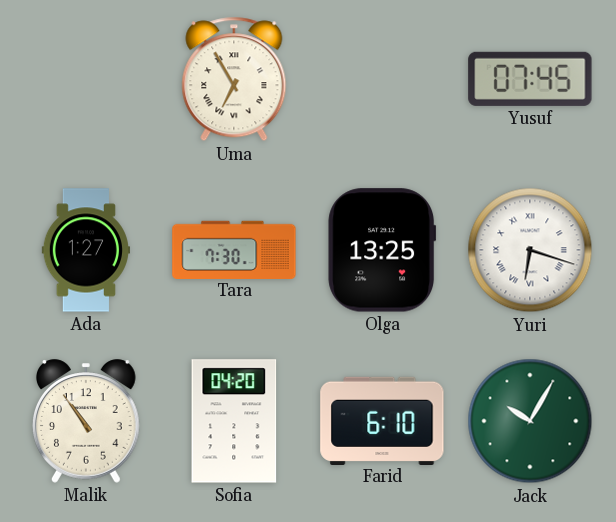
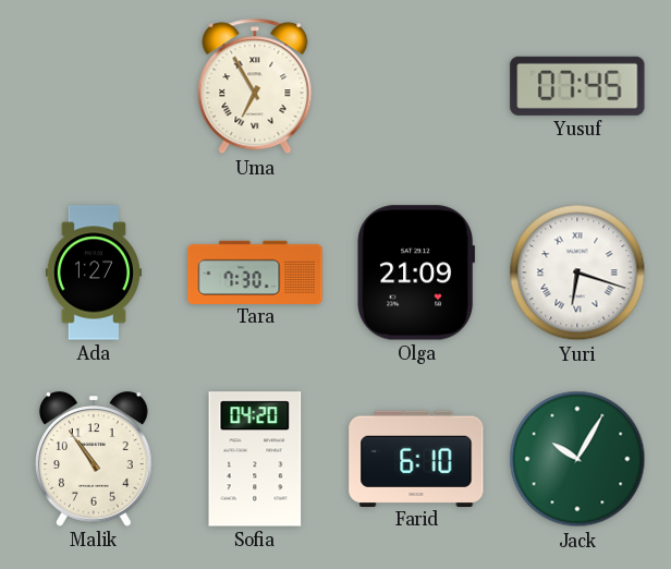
Olga: 13:25 -> 21:09
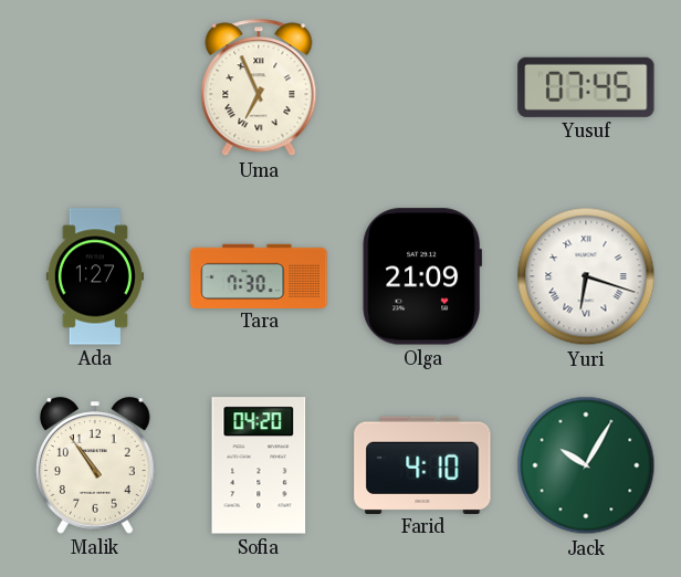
Uma: 6:55 -> 6:56
Farid: 6:10 -> 4:10
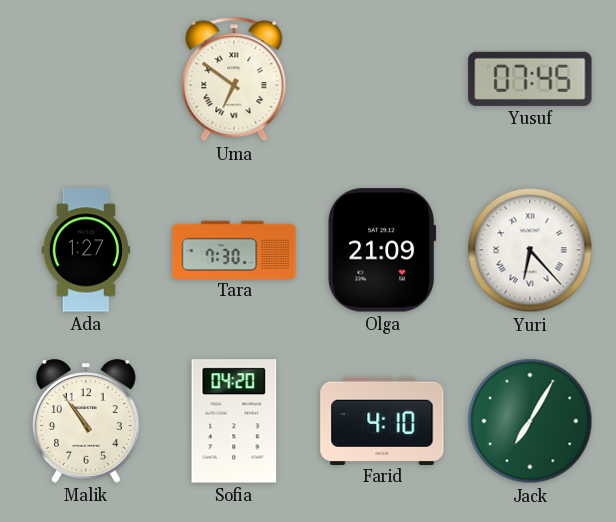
Uma: 6:56 -> 6:51
Yuri: 6:18 -> 6:23
Jack: 10:05 -> 7:05
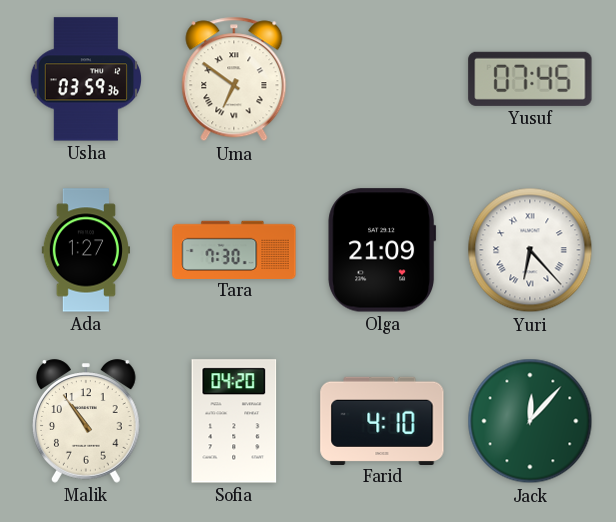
Usha: none -> 03:59
Jack: 7:05 -> 12:07
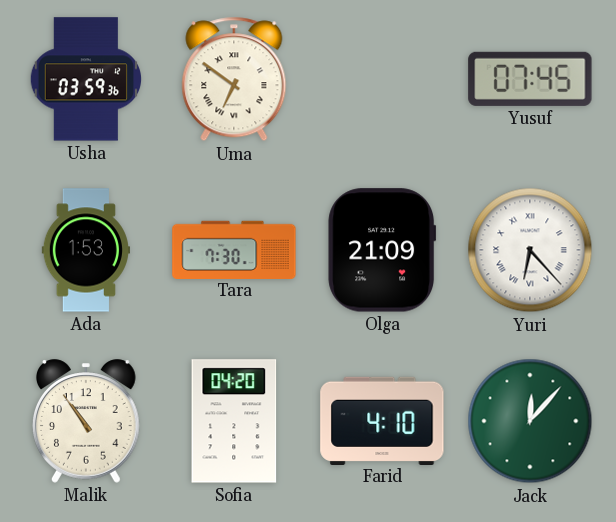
Ada: 1:27 -> 1:53
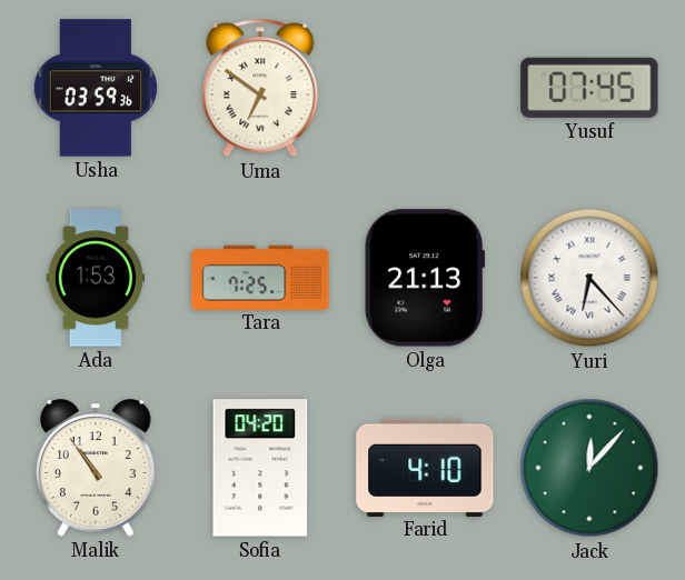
Tara: 7:30 -> 7:25
Olga: 21:09 -> 21:13
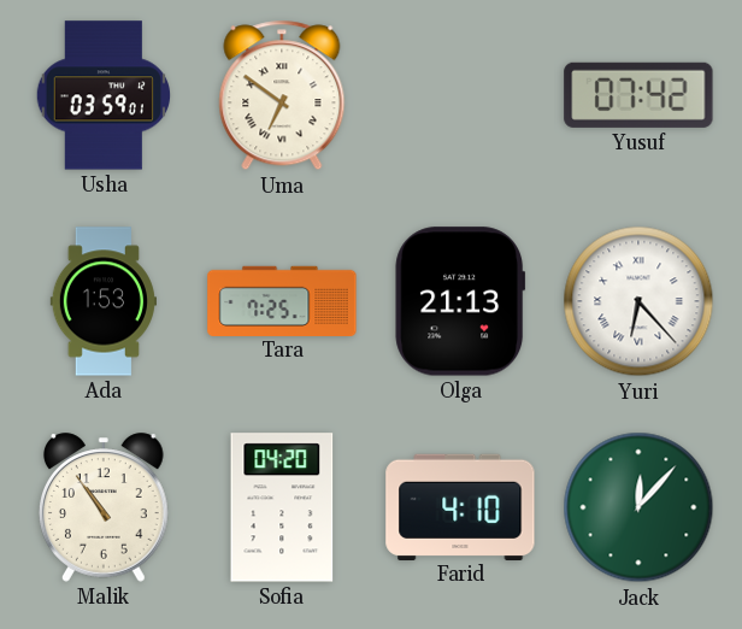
Usha: 03:59:36 -> 03:59:01
Yusuf: 07:45 -> 07:42
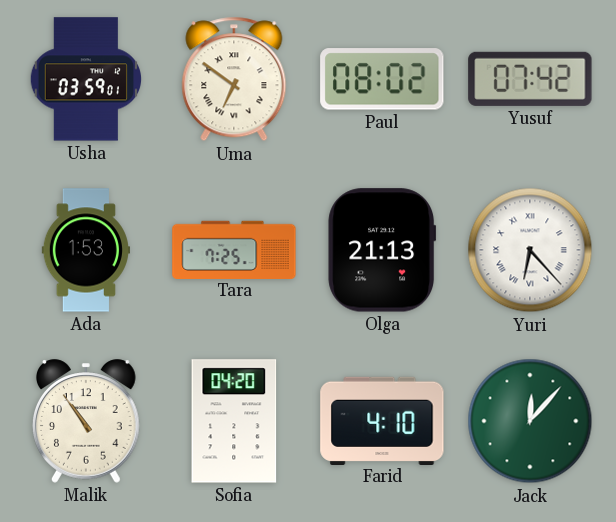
Paul: none -> 08:02
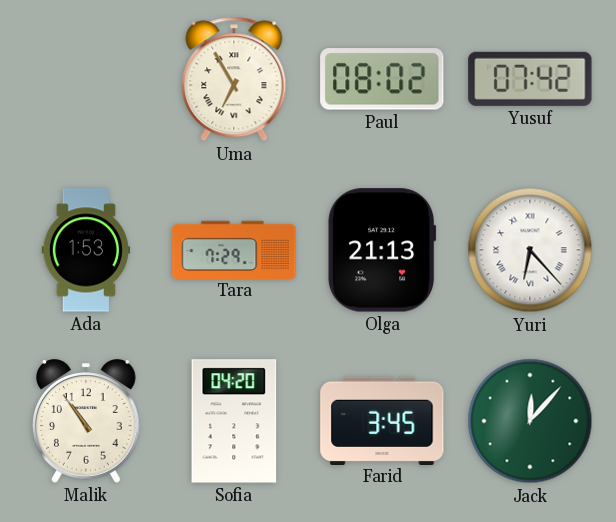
Usha: 03:59 -> none
Uma: 6:51 -> 6:55
Tara: 7:25 -> 7:29
Farid: 4:10 -> 3:45
